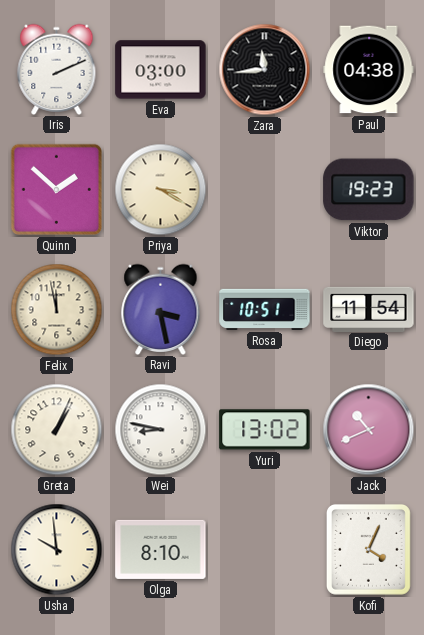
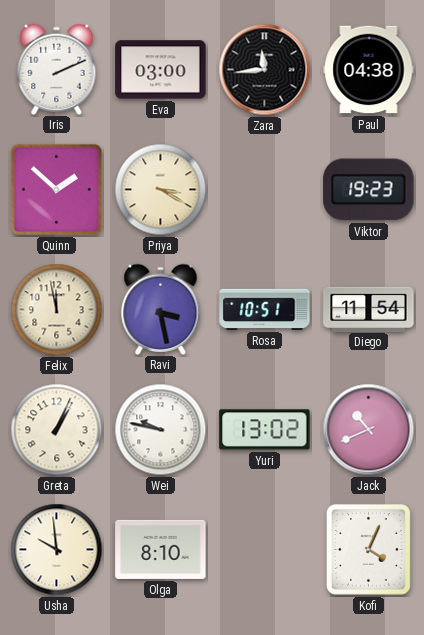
Wei: 8:47 -> 9:47
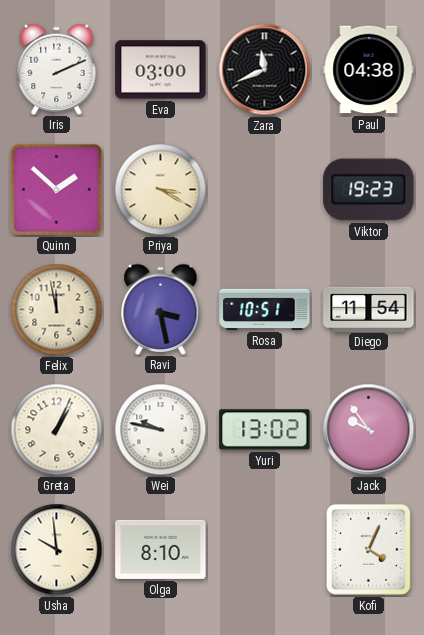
Zara: 11:44 -> 11:41
Jack: 10:41 -> 9:54
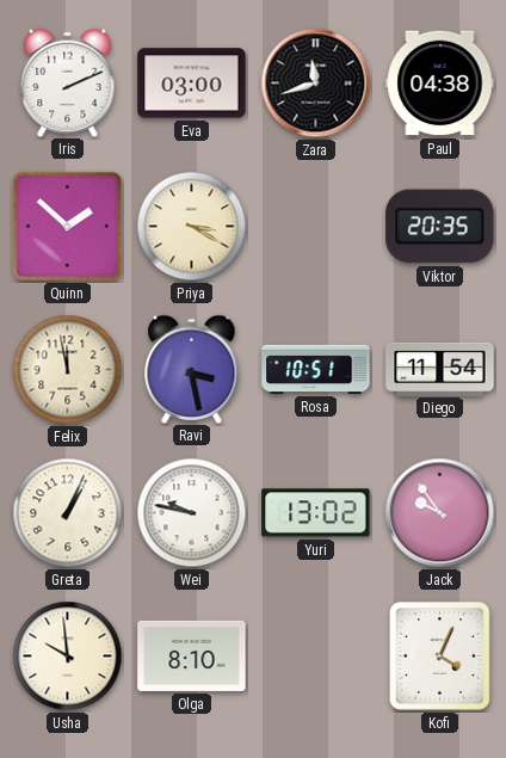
Zara: 11:41 -> 11:42
Viktor: 19:23 -> 20:35
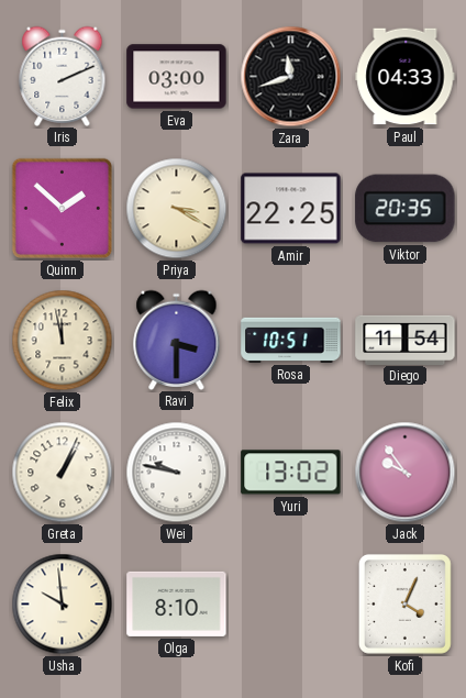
Paul: 04:38 -> 04:33
Amir: none -> 22:25
Ravi: 3:28 -> 3:30
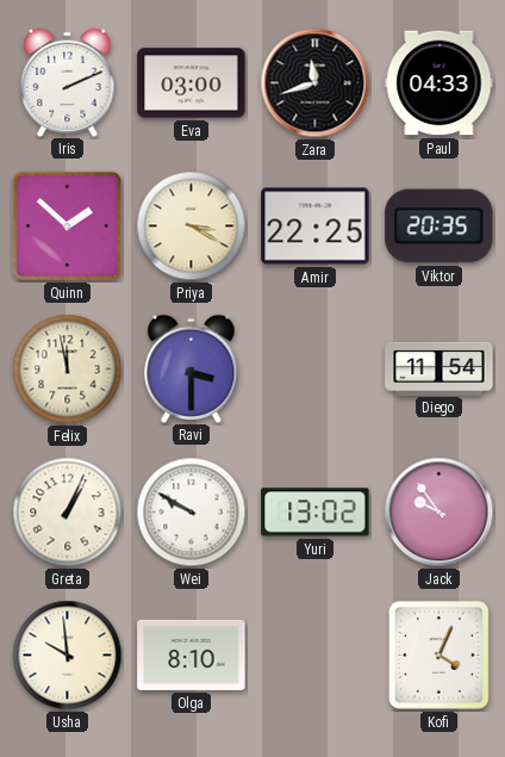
Rosa: 10:51 -> none
Wei: 9:47 -> 9:50
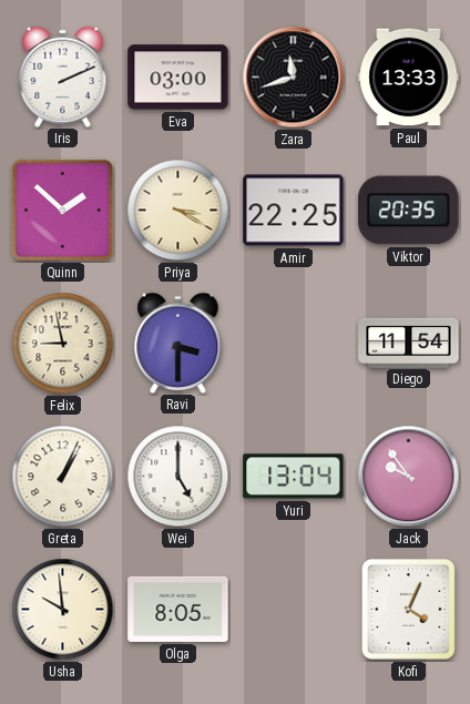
Paul: 04:33 -> 13:33
Felix: 11:58 -> 8:58
Wei: 9:50 -> 5:00
Yuri: 13:02 -> 13:04
Olga: 8:10 -> 8:05
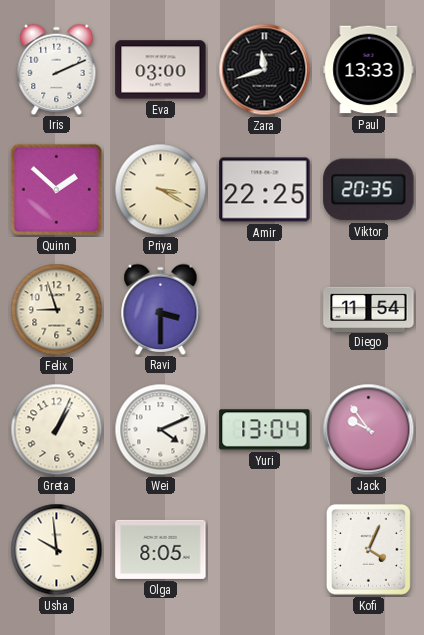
Felix: 8:58 -> 8:57
Wei: 5:00 -> 4:11
